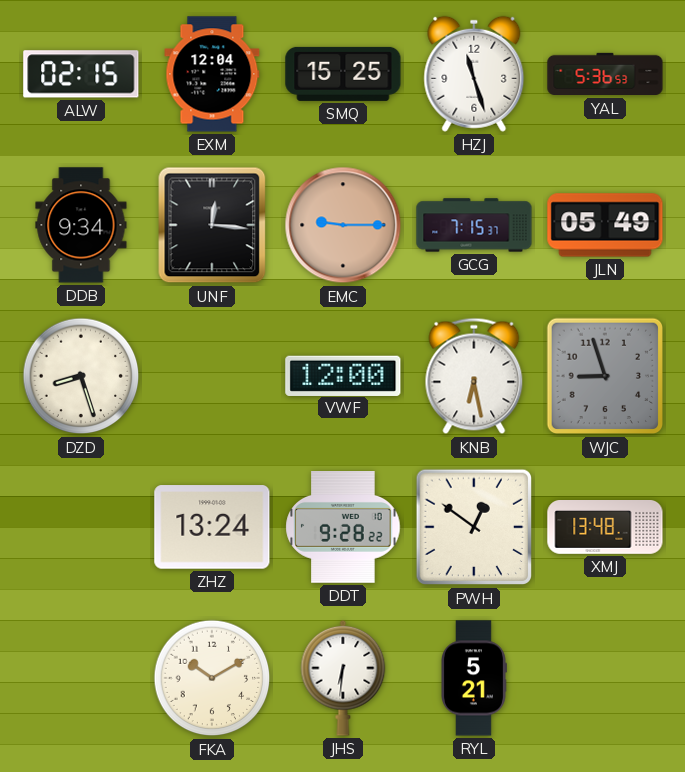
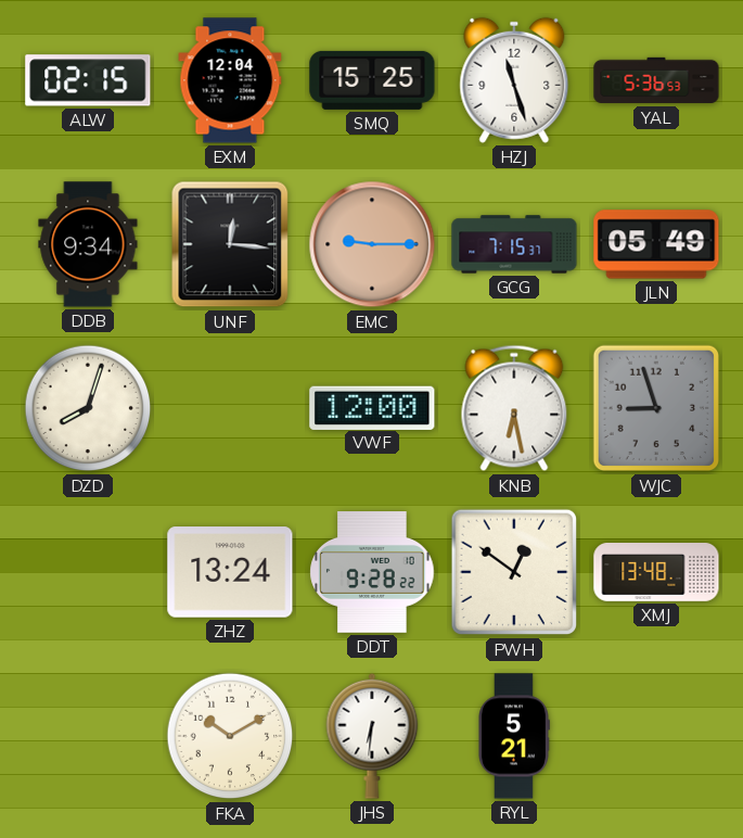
DZD: 8:27 -> 8:03
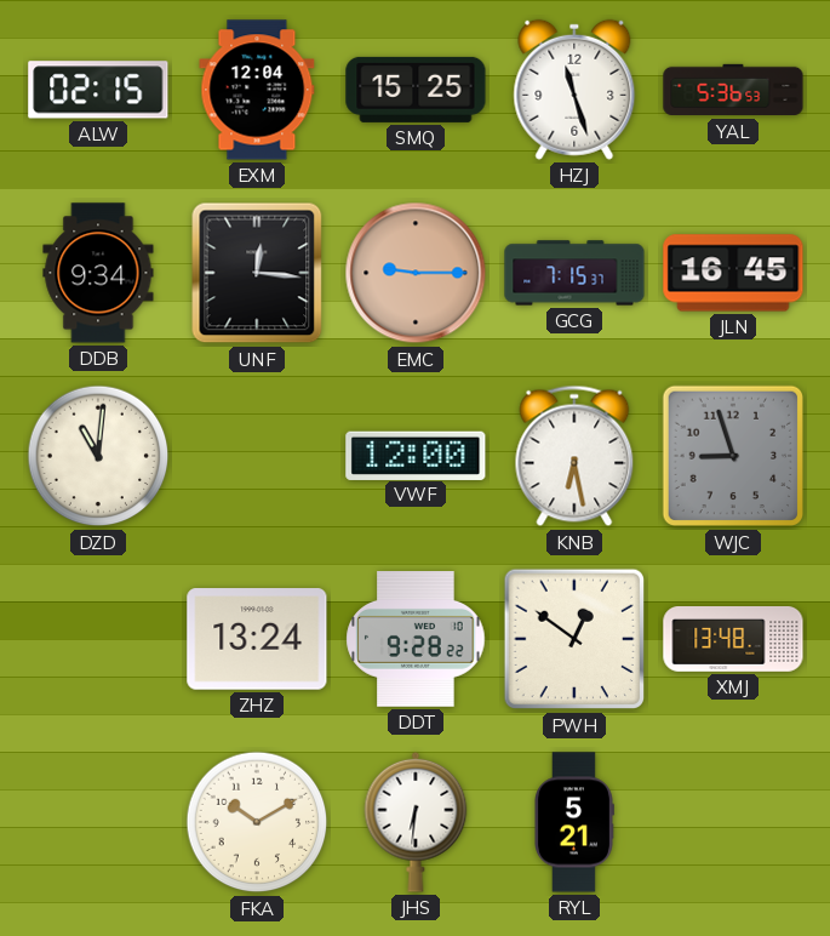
JLN: 05:49 -> 16:45
DZD: 8:03 -> 11:01
